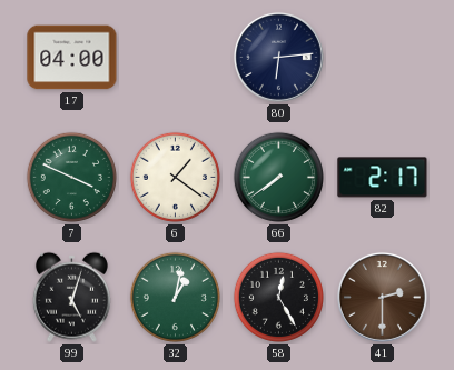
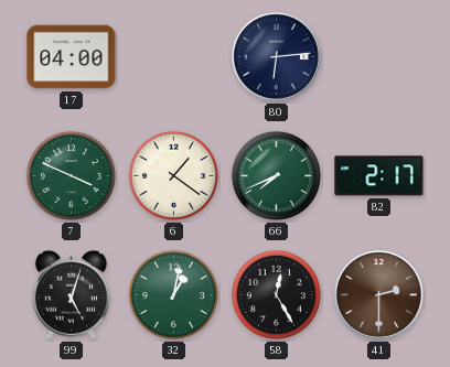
66: 7:39 -> 7:41
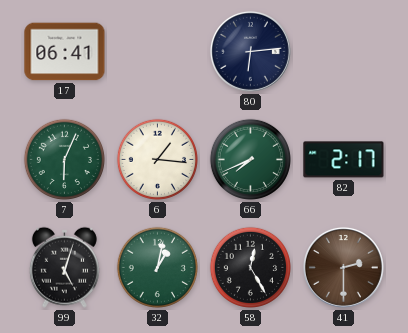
17: 04:00 -> 06:41
7: 3:49 -> 6:04
6: 1:21 -> 1:16
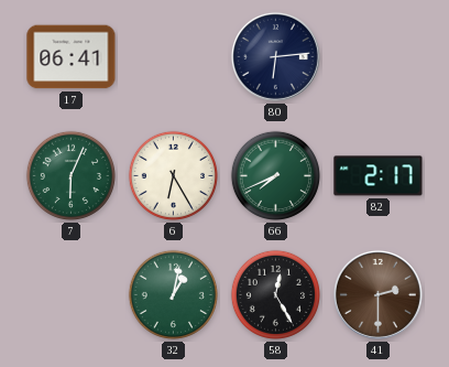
6: 1:16 -> 6:25
99: 5:03 -> none
